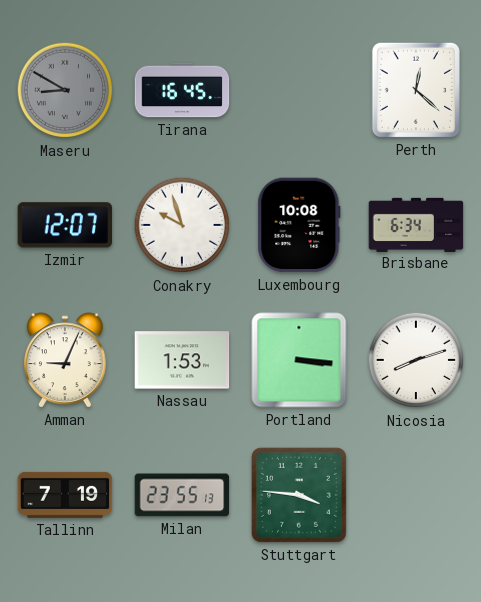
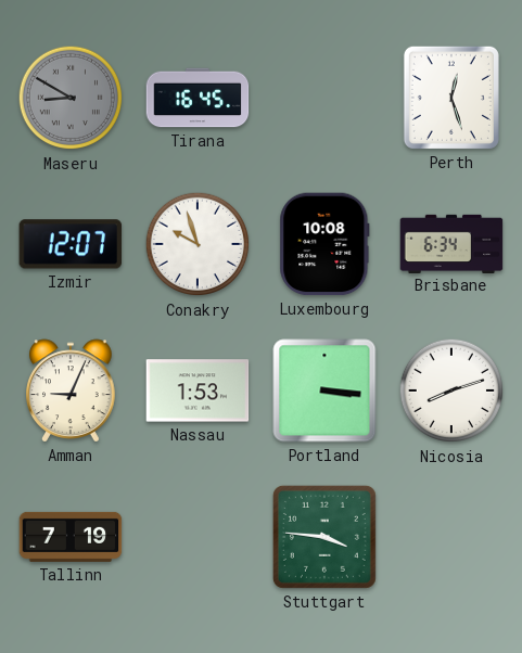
Perth: 12:22 -> 12:27
Milan: 23:55 -> none
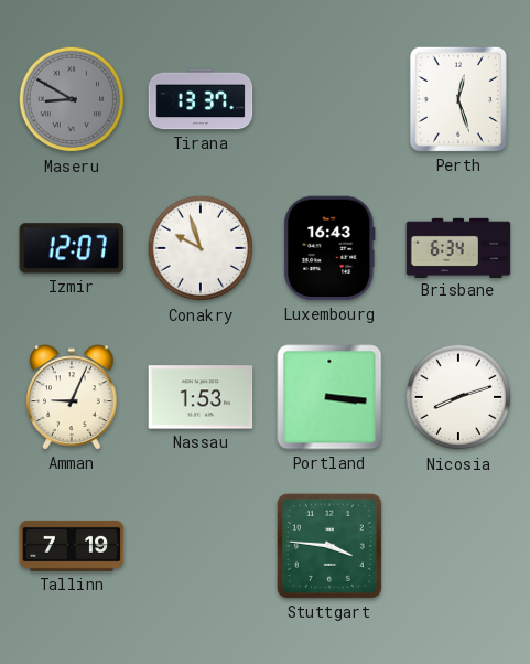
Tirana: 16:45 -> 13:37
Luxembourg: 10:08 -> 16:43
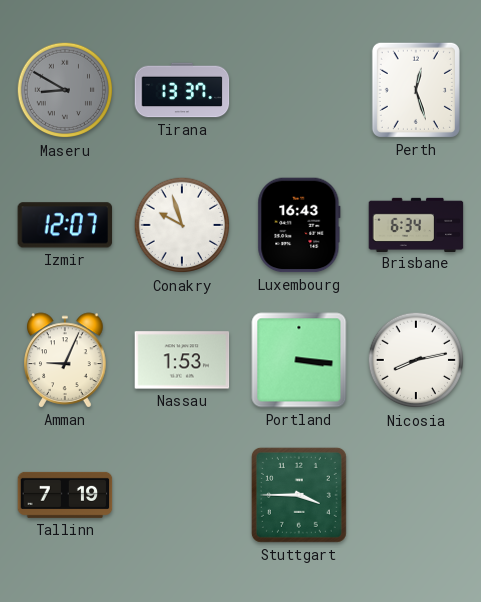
Nicosia: 8:12 -> 8:13
Stuttgart: 3:46 -> 3:45
